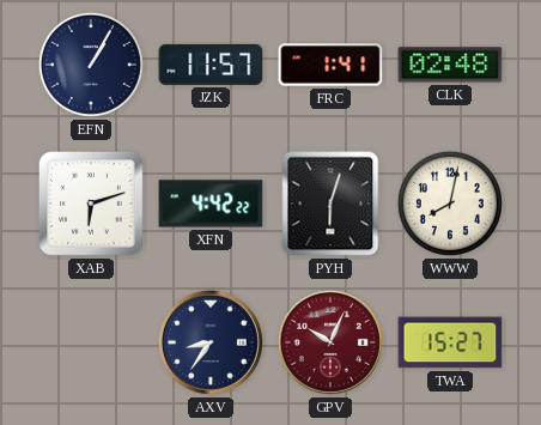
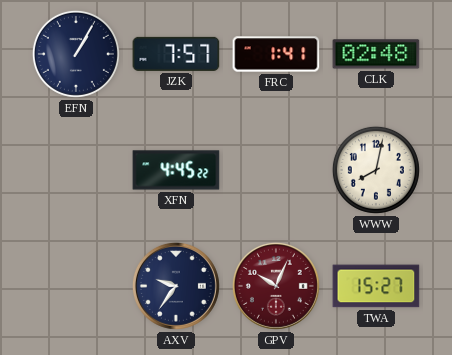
JZK: 11:57 -> 7:57
XAB: 6:12 -> none
XFN: 4:42 -> 4:45
PYH: 6:03 -> none
AXV: 8:36 -> 9:36
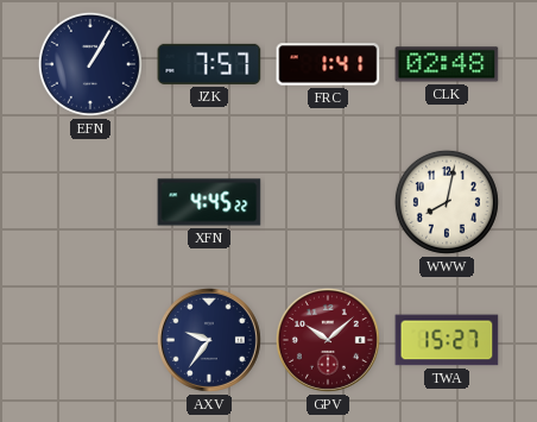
GPV: 10:04 -> 10:08
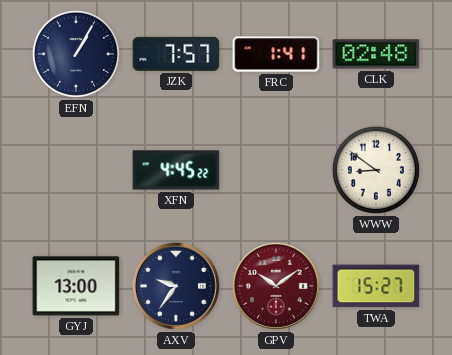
WWW: 8:02 -> 8:51
GYJ: none -> 13:00
GPV: 10:08 -> 10:09
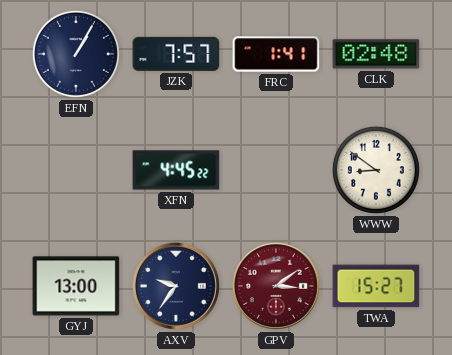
GPV: 10:09 -> 3:09
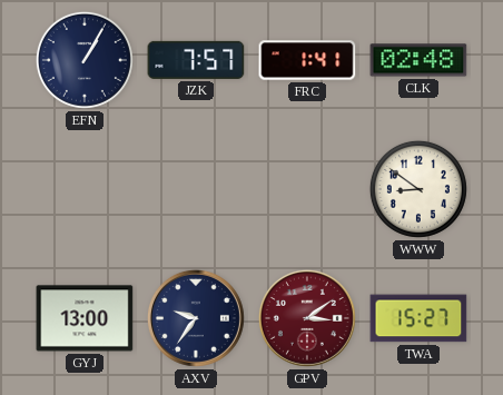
XFN: 4:45 -> none
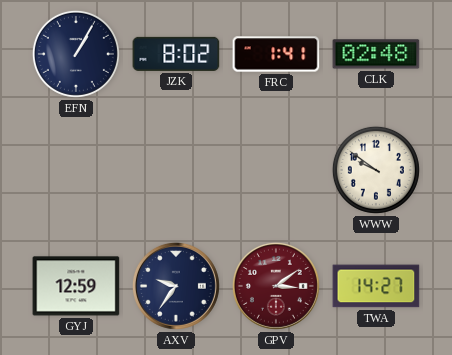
JZK: 7:57 -> 8:02
WWW: 8:51 -> 9:51
GYJ: 13:00 -> 12:59
TWA: 15:27 -> 14:27
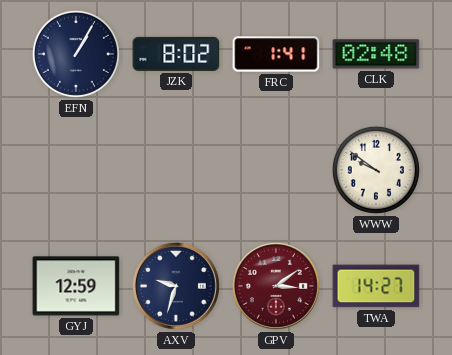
AXV: 9:36 -> 9:33
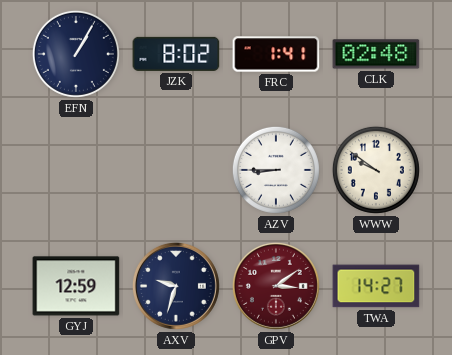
AZV: none -> 8:45
